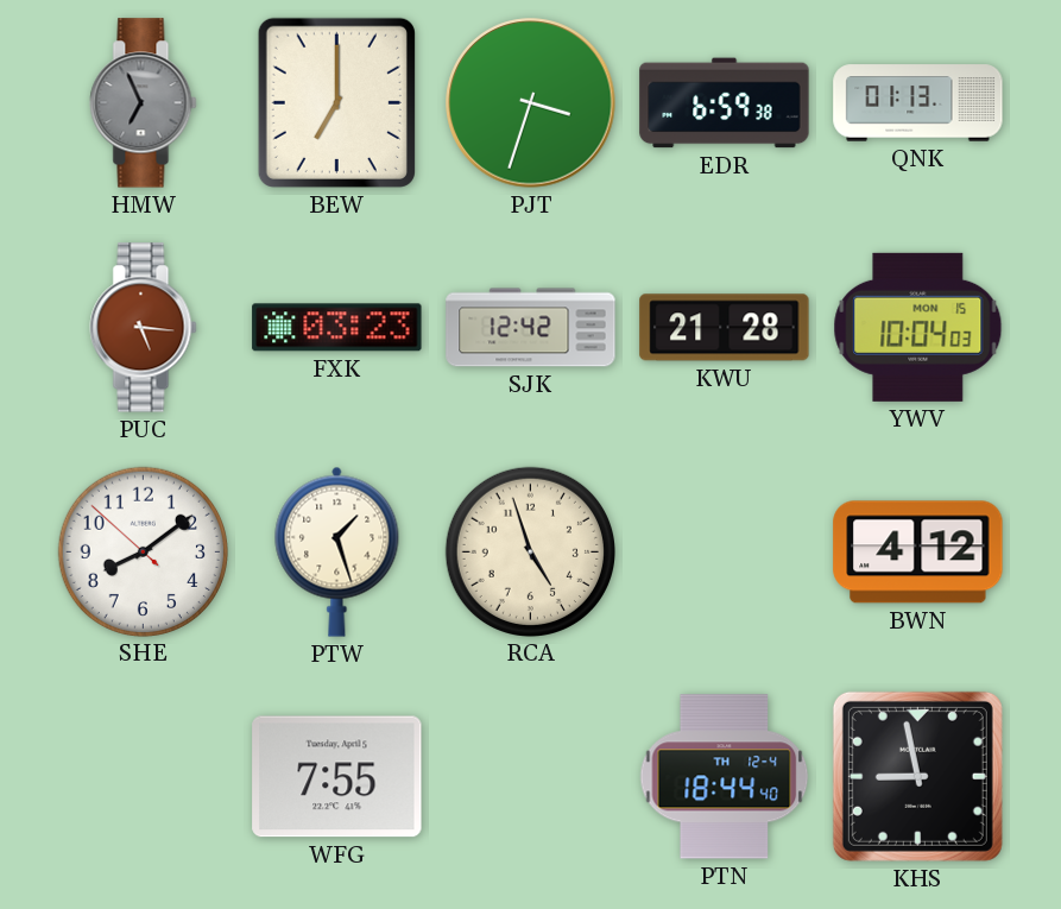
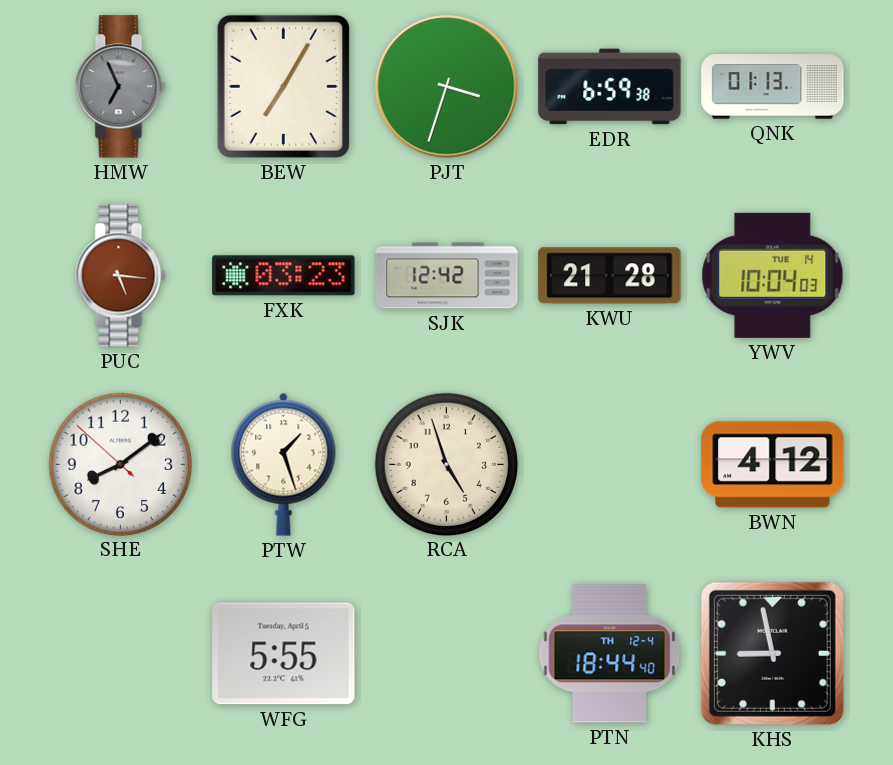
BEW: 7:00 -> 7:05
YWV date: MON 15 -> TUE 14
WFG: 7:55 -> 5:55
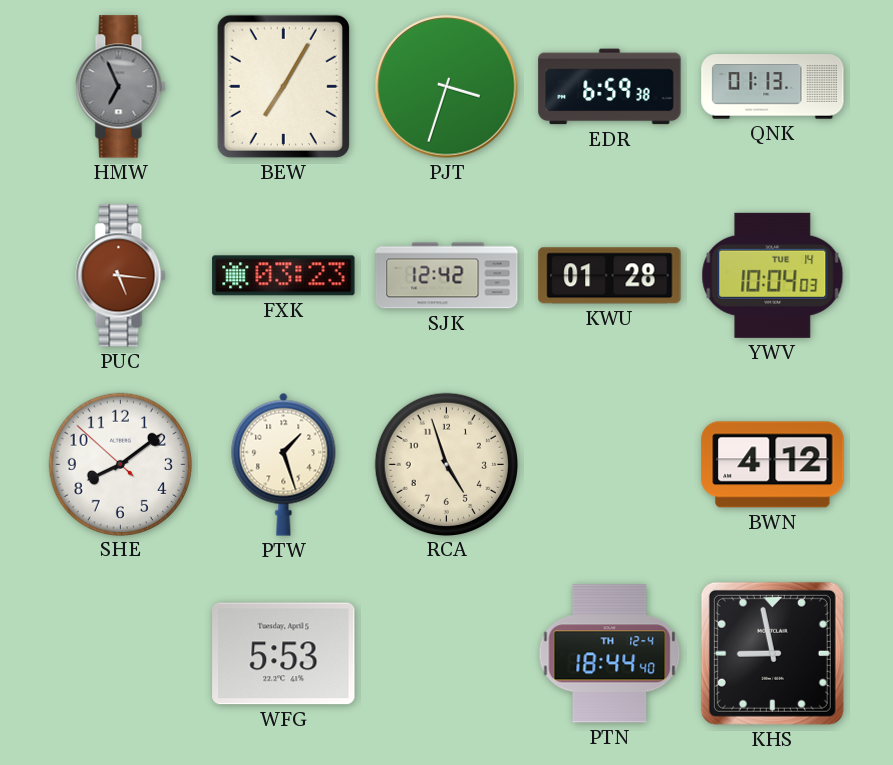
KWU: 21:28 -> 01:28
WFG: 5:55 -> 5:53
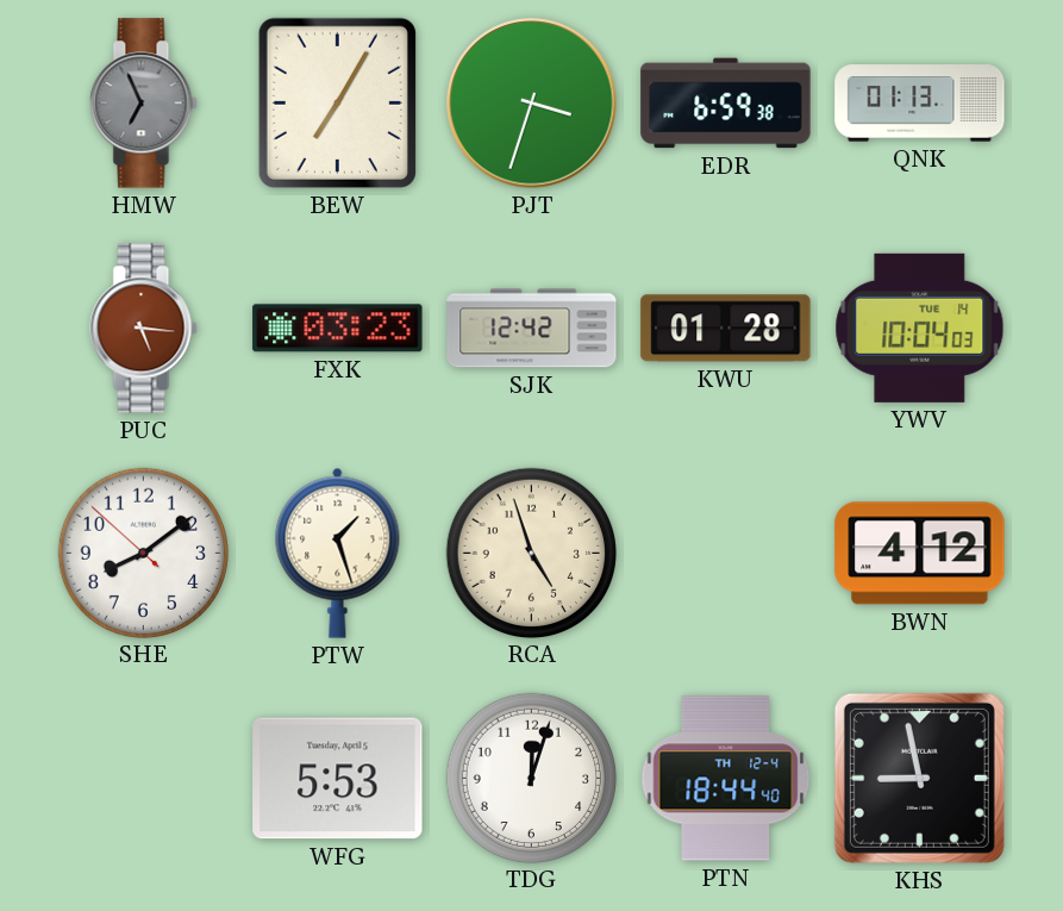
TDG: none -> 12:03
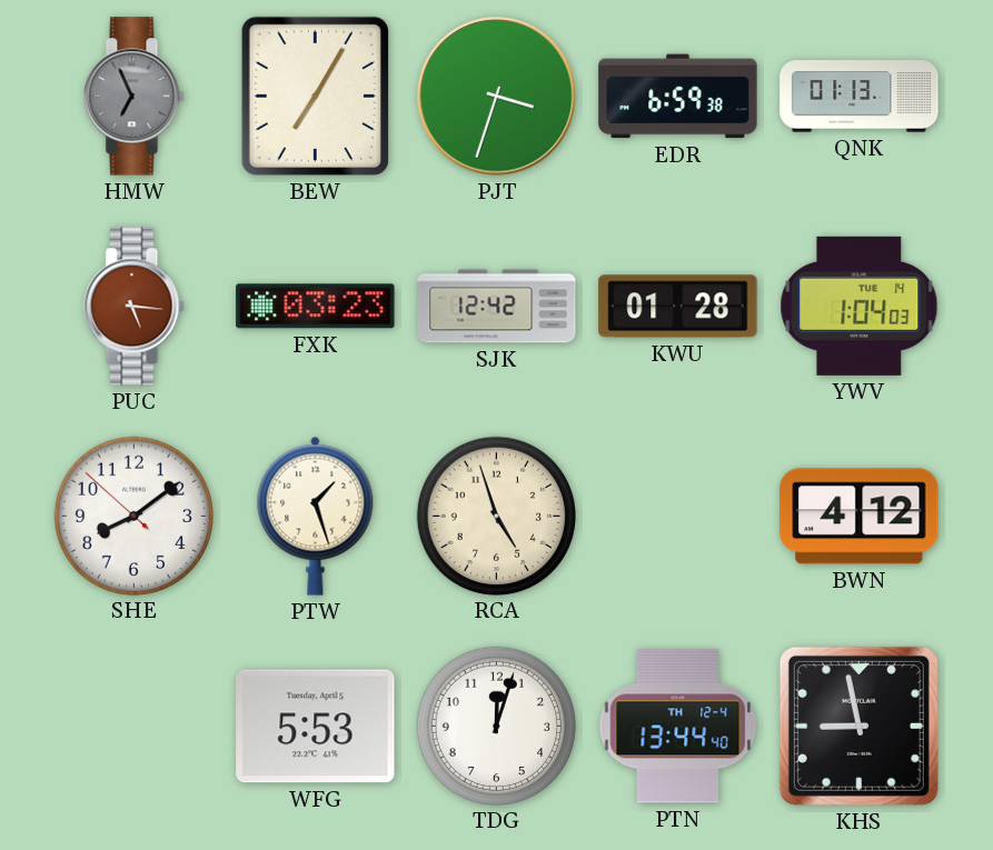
YWV: 10:04 -> 1:04
PTN: 18:44 -> 13:44
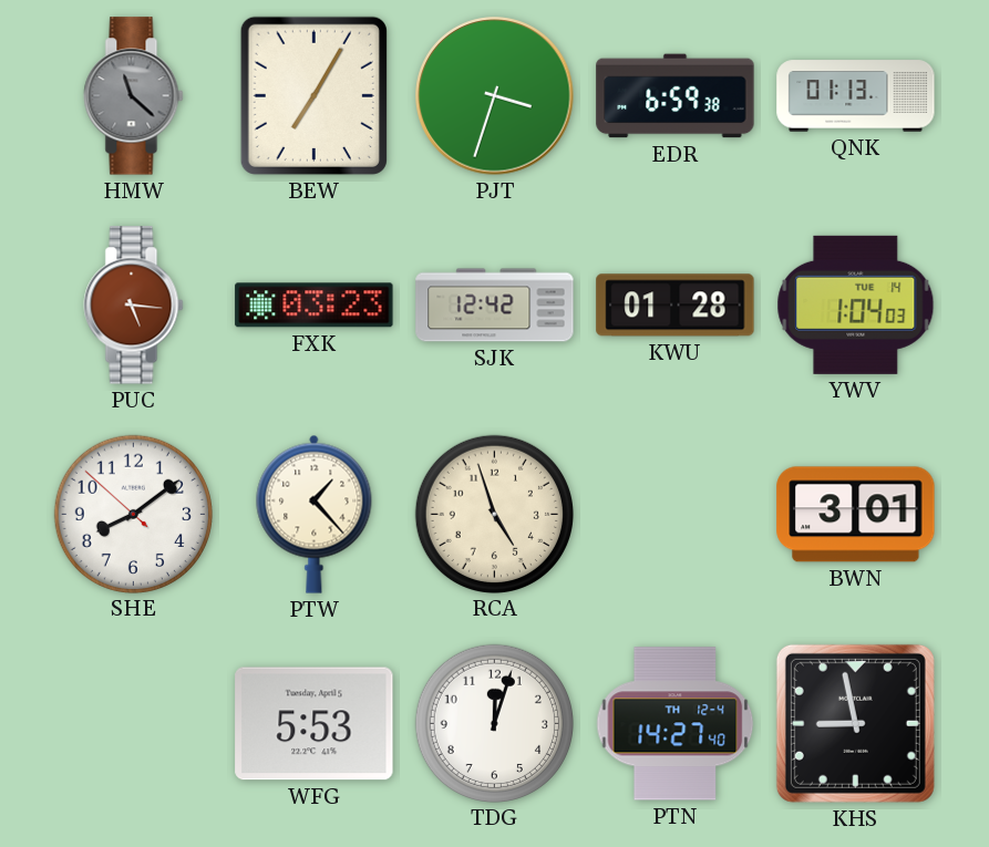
HMW: 6:56 -> 11:22
PTW: 1:27 -> 1:23
BWN: 4:12 -> 3:01
PTN: 13:44 -> 14:27
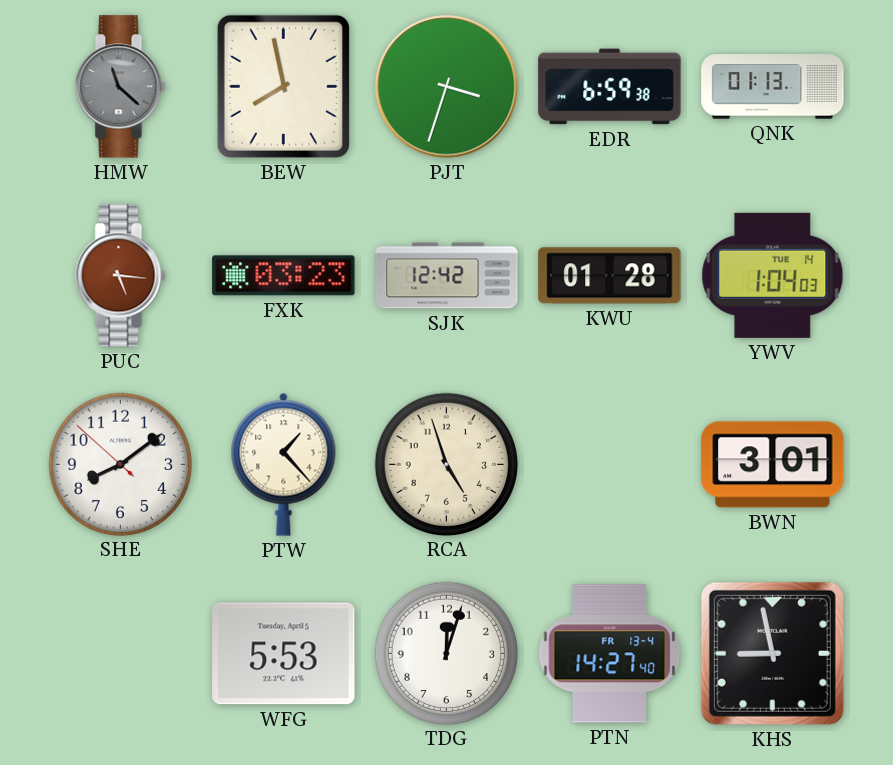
BEW: 7:05 -> 7:58
PTN date: TH 12-4 -> FR 13-4
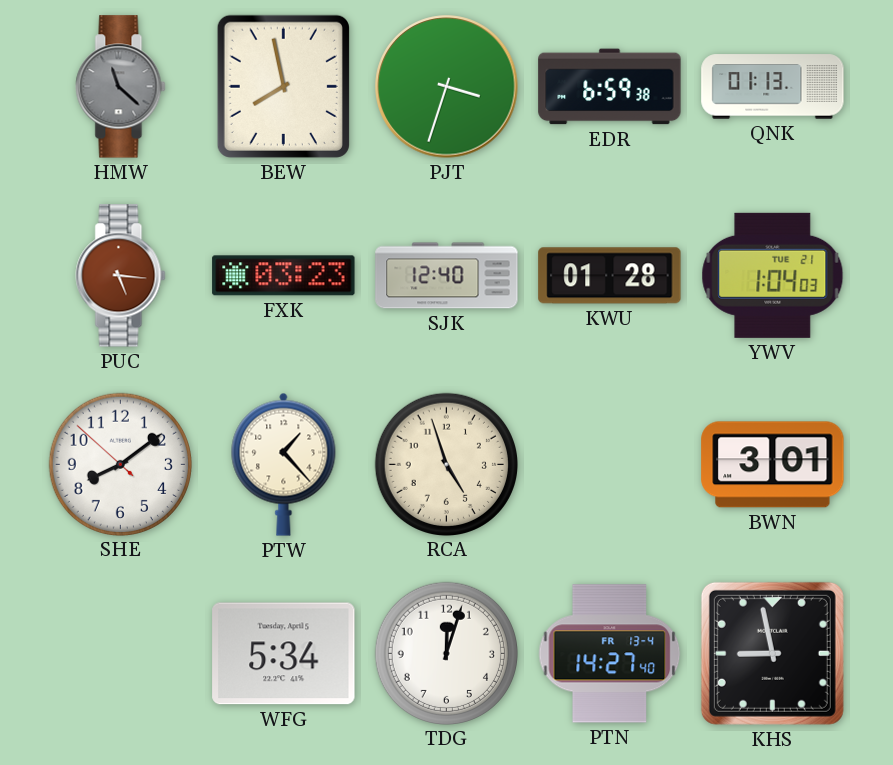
SJK: 12:42 -> 12:40
YWV date: TUE 14 -> TUE 21
WFG: 5:53 -> 5:34
